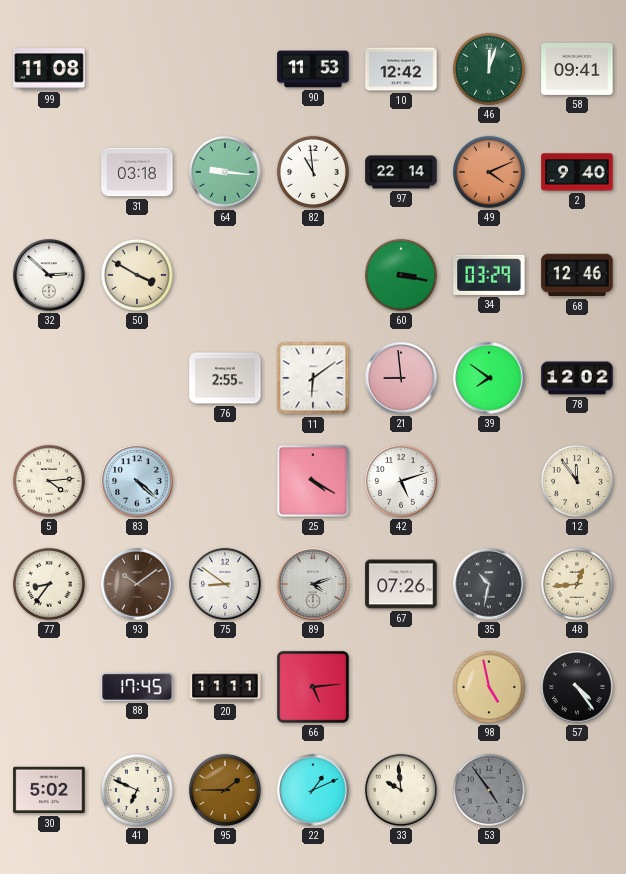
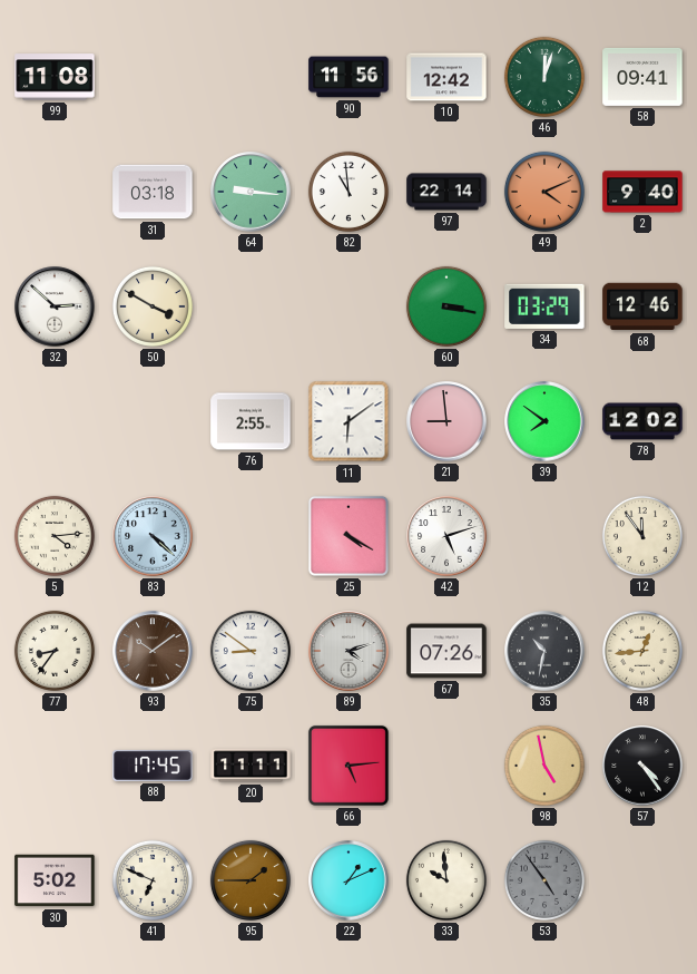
90: 11:53 -> 11:56
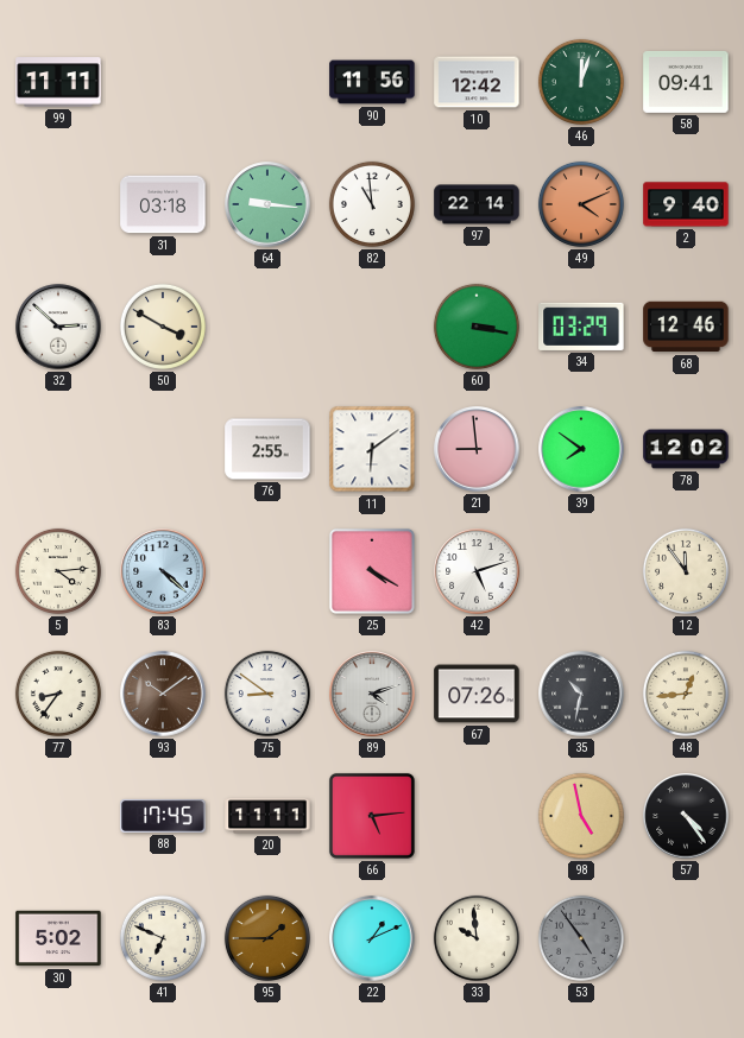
99: 11:08 -> 11:11
